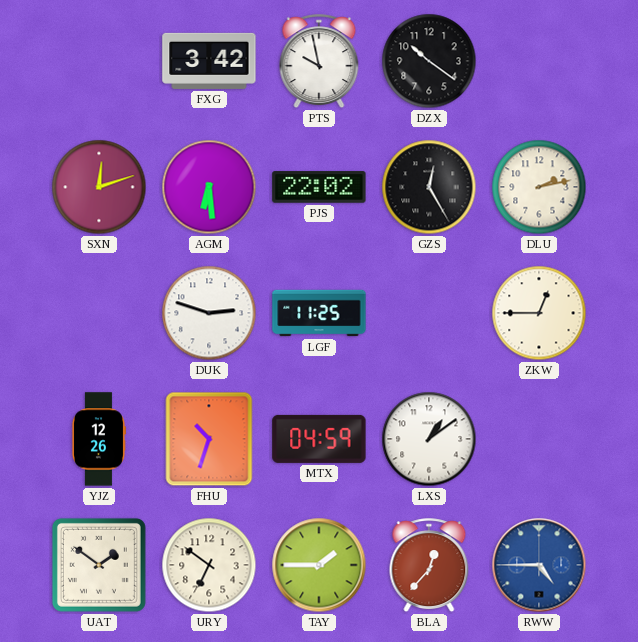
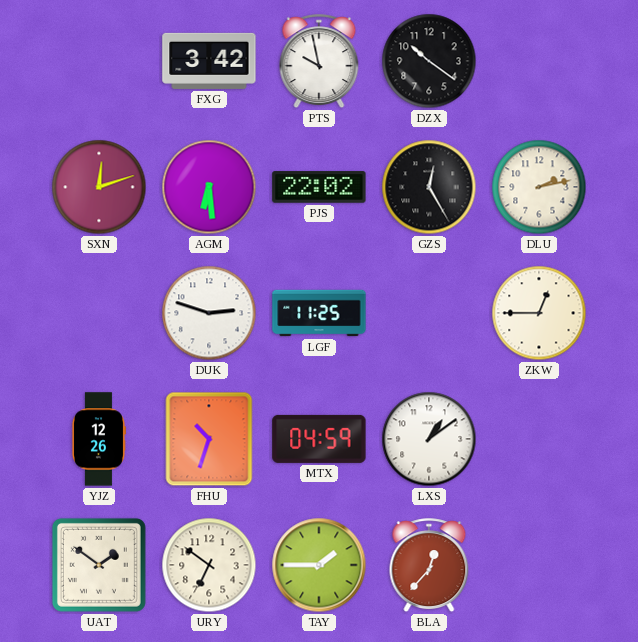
RWW: 4:45 -> none
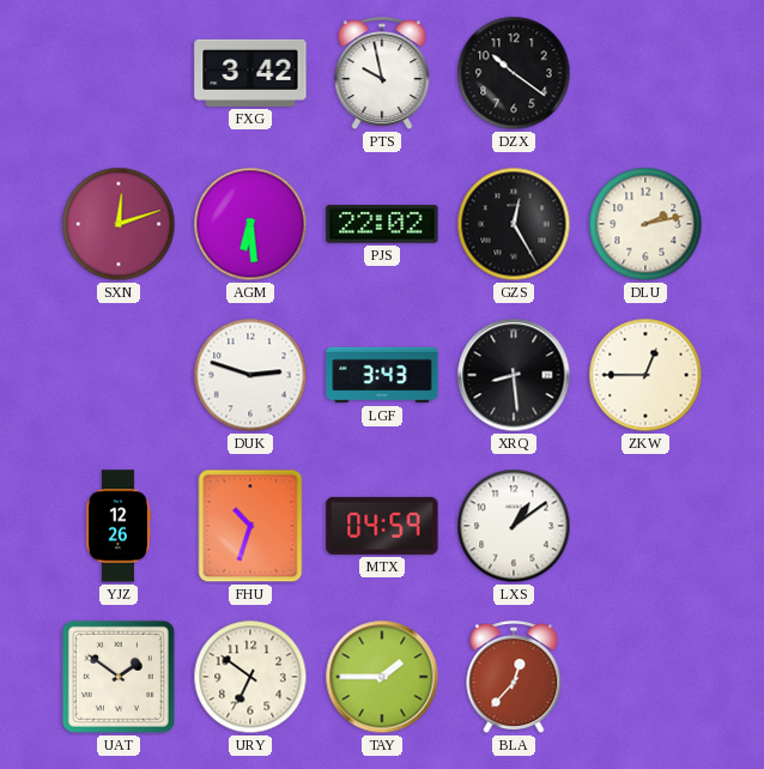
LGF: 11:25 -> 3:43
XRQ: none -> 8:29
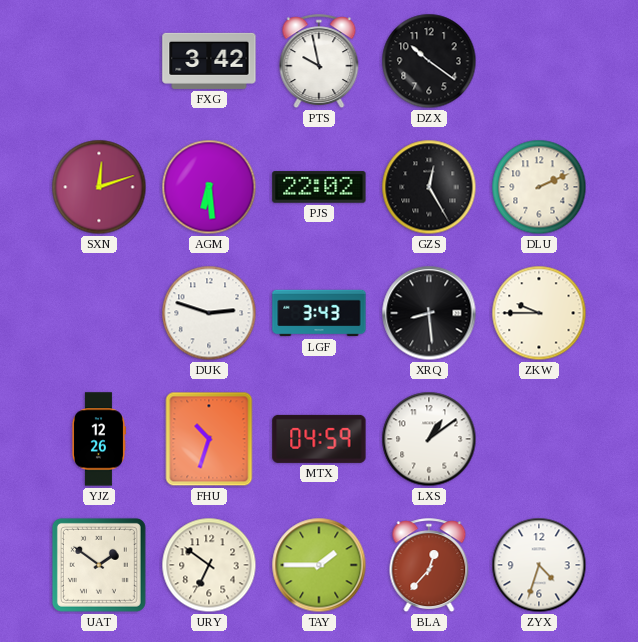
DLU: 2:13 -> 2:11
ZKW: 12:45 -> 9:45
ZYX: none -> 4:33
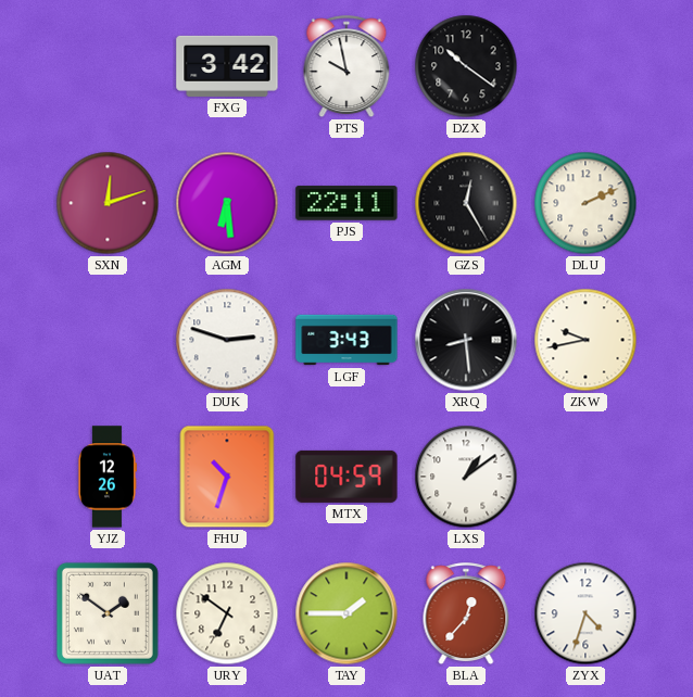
PJS: 22:02 -> 22:11
ZKW: 9:45 -> 9:43
